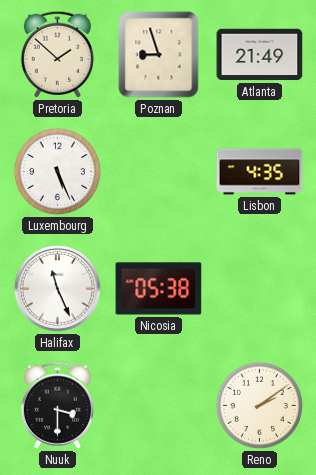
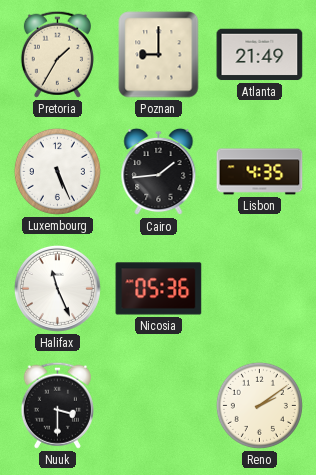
Pretoria: 1:52 -> 1:35
Poznan: 8:57 -> 9:00
Cairo: none -> 1:44
Nicosia: 05:38 -> 05:36
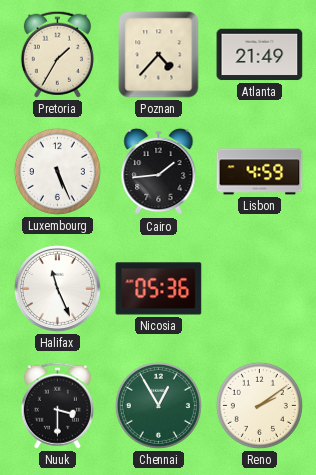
Poznan: 9:00 -> 4:37
Lisbon: 4:35 -> 4:59
Chennai: none -> 12:55
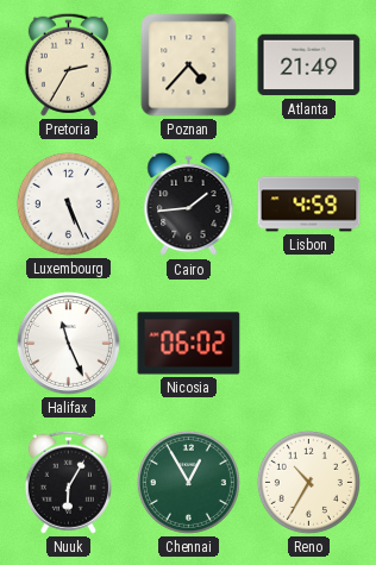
Pretoria: 1:35 -> 2:35
Nicosia: 05:36 -> 06:02
Nuuk: 3:30 -> 6:05
Reno: 2:09 -> 10:35
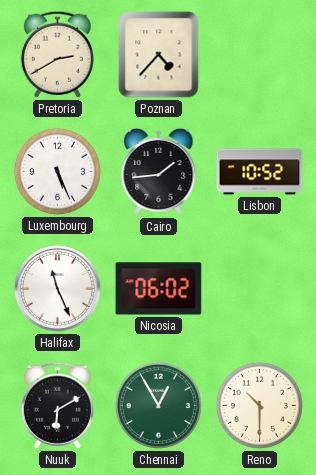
Pretoria: 2:35 -> 2:40
Atlanta: 21:49 -> none
Lisbon: 4:59 -> 10:52
Nuuk: 6:05 -> 6:10
Reno: 10:35 -> 10:30
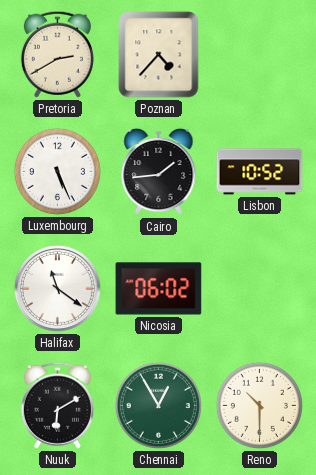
Halifax: 11:26 -> 11:21
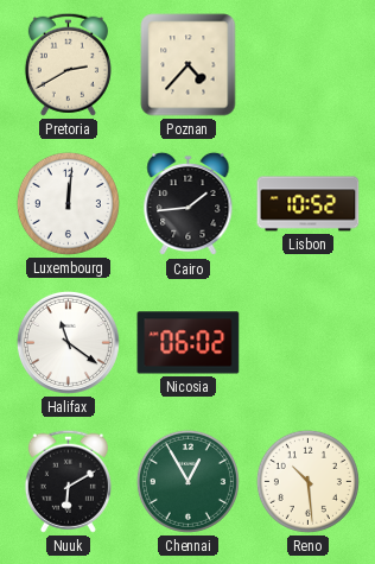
Luxembourg: 5:26 -> 12:01
Reno: 10:30 -> 10:29
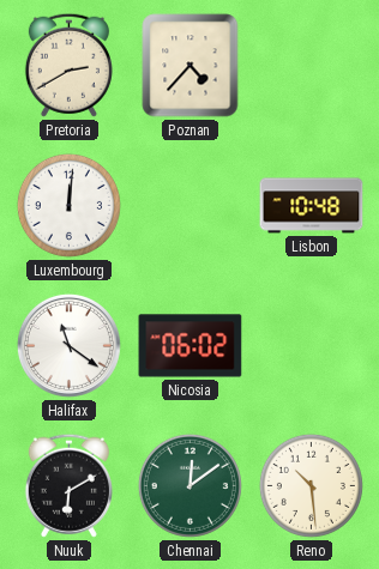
Cairo: 1:44 -> none
Lisbon: 10:52 -> 10:48
Chennai: 12:55 -> 12:09
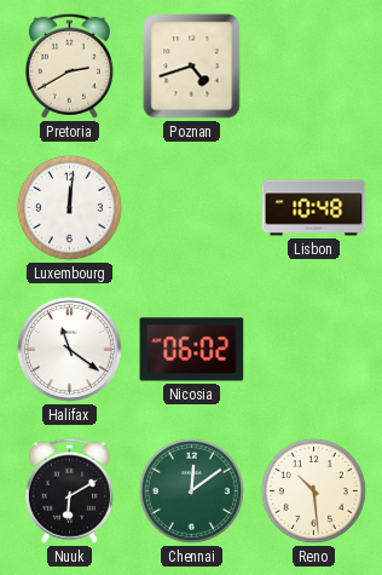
Poznan: 4:37 -> 4:42
